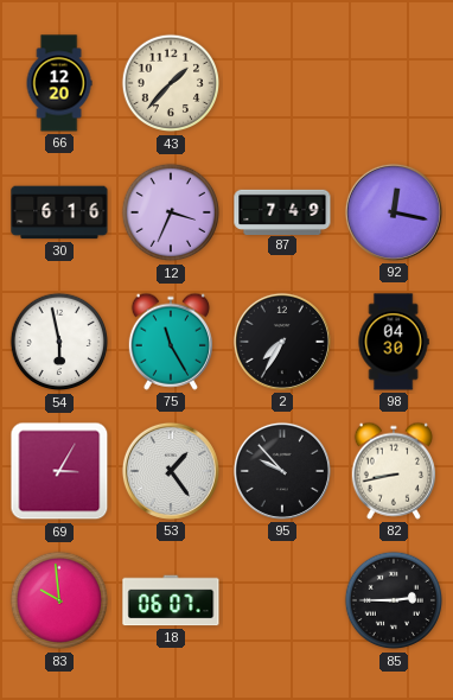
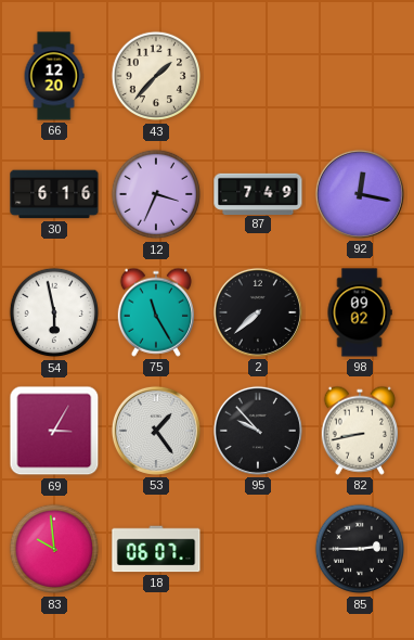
2: 7:35 -> 7:38
98: 04:30 -> 09:02
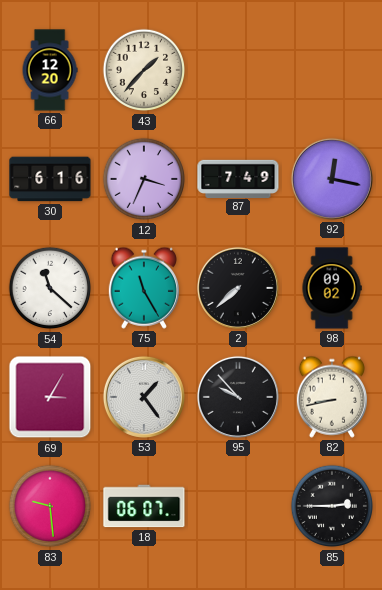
54: 5:58 -> 11:22
83: 9:59 -> 9:29
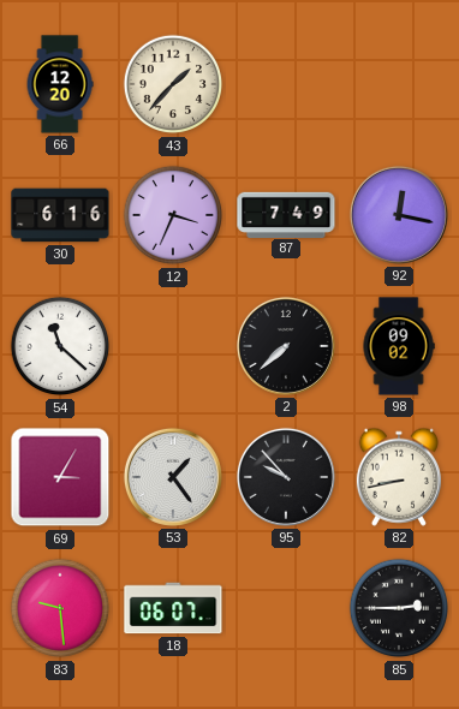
75: 11:25 -> none
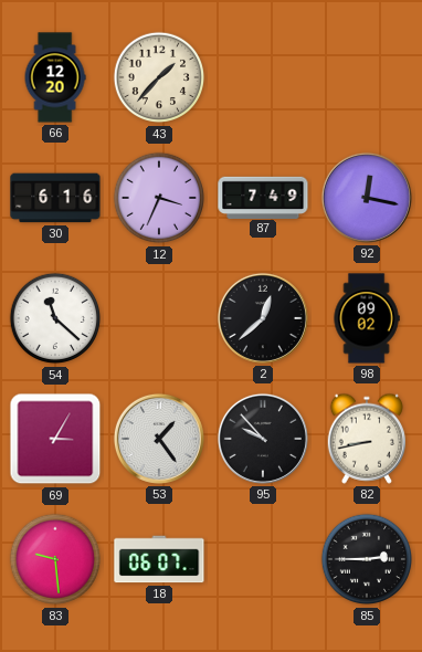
2: 7:38 -> 12:38
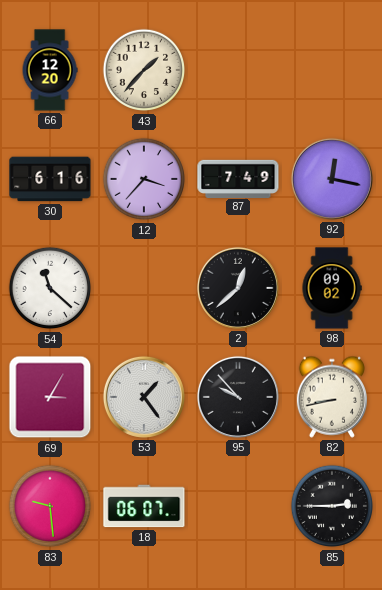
12: 3:34 -> 3:37
